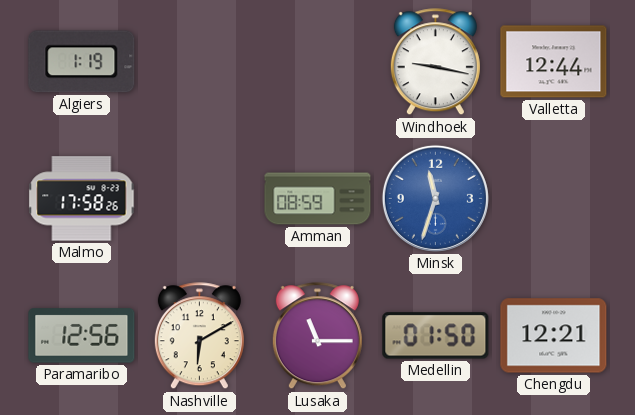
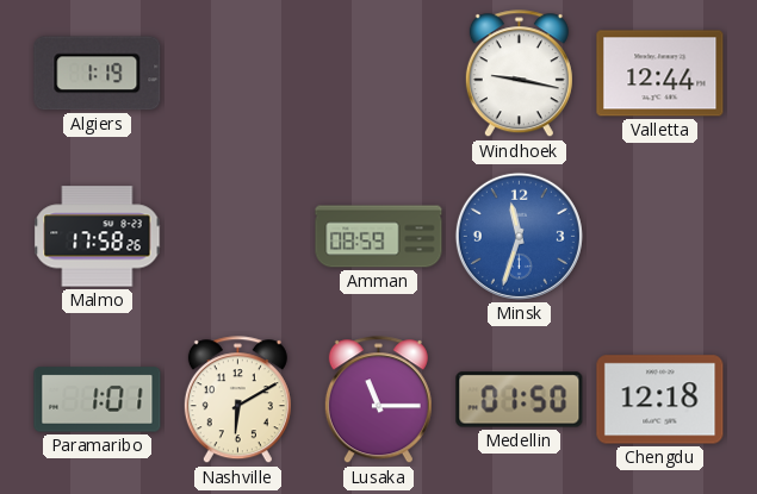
Paramaribo: 12:56 -> 1:01
Chengdu: 12:21 -> 12:18
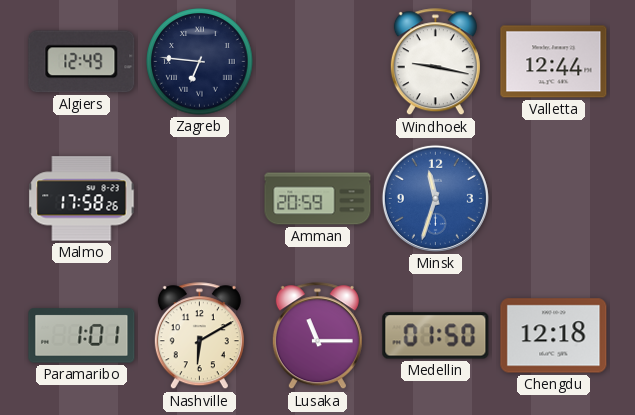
Algiers: 1:19 -> 12:49
Zagreb: none -> 6:46
Amman: 08:59 -> 20:59
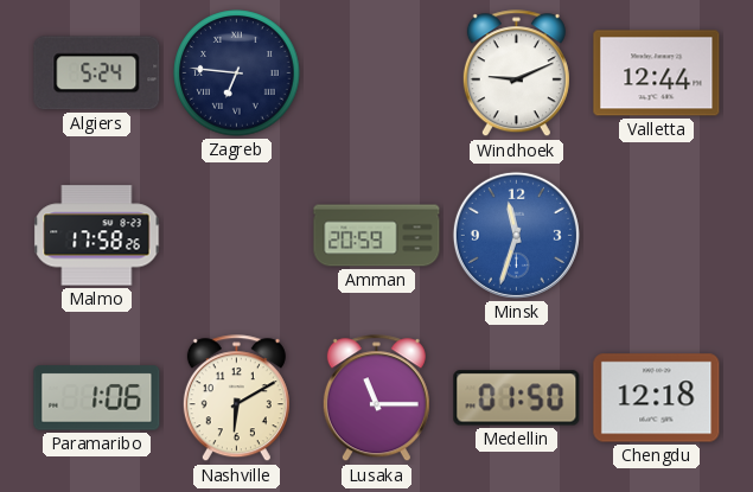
Algiers: 12:49 -> 5:24
Windhoek: 9:17 -> 9:11
Paramaribo: 1:01 -> 1:06
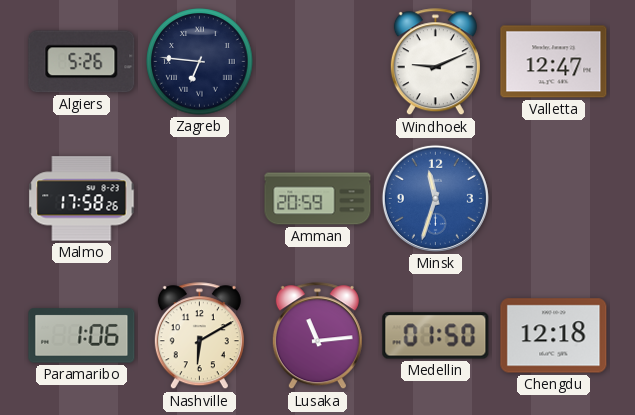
Algiers: 5:24 -> 5:26
Valletta: 12:44 -> 12:47
Lusaka: 11:15 -> 11:14
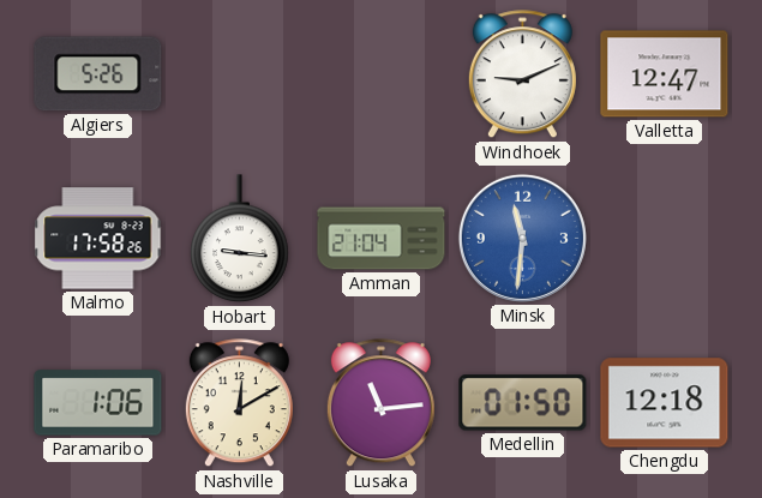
Zagreb: 6:46 -> none
Hobart: none -> 9:16
Amman: 20:59 -> 21:04
Minsk: 11:33 -> 11:31
Nashville: 6:10 -> 12:10
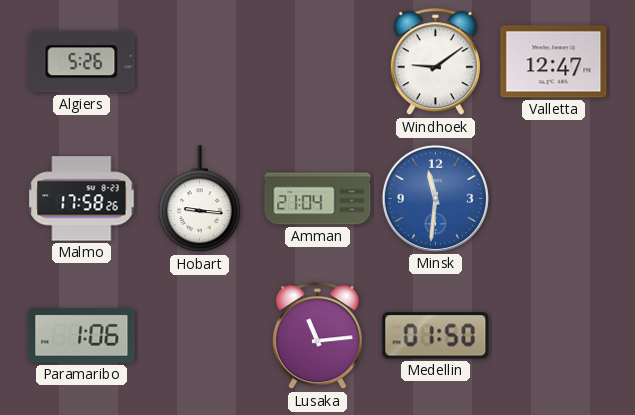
Windhoek: 9:11 -> 9:09
Nashville: 12:10 -> none
Chengdu: 12:18 -> none
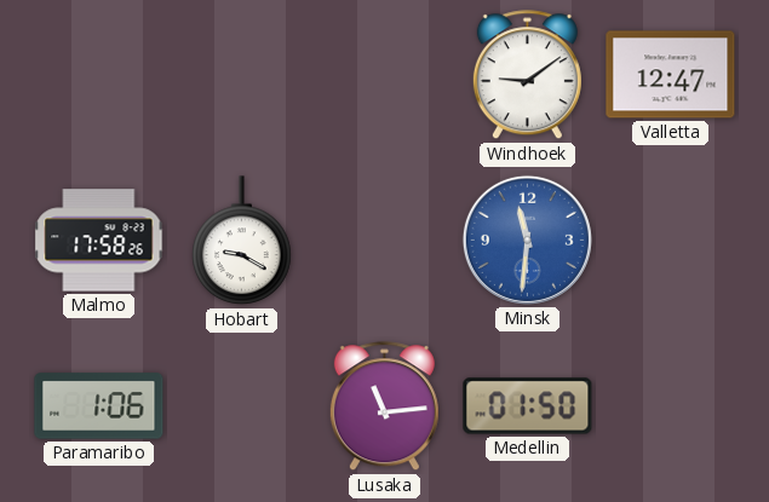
Algiers: 5:26 -> none
Hobart: 9:16 -> 9:20
Amman: 21:04 -> none
